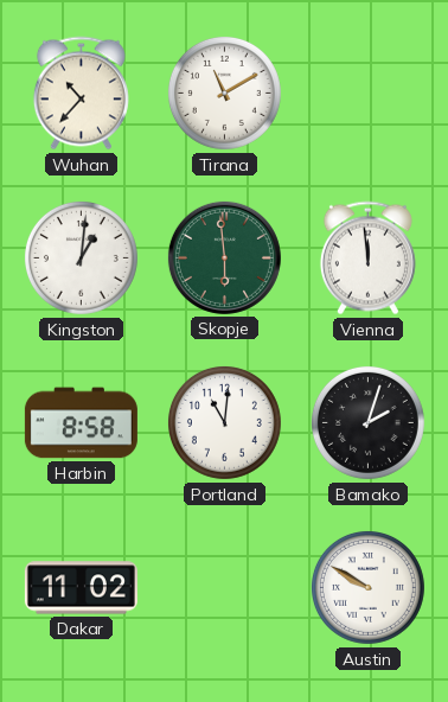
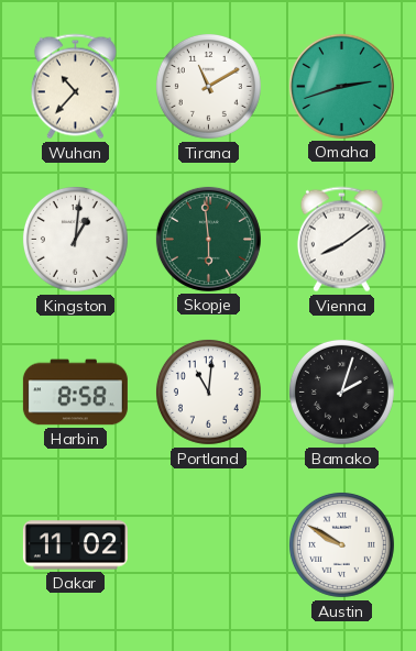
Omaha: none -> 2:42
Vienna: 11:59 -> 8:09
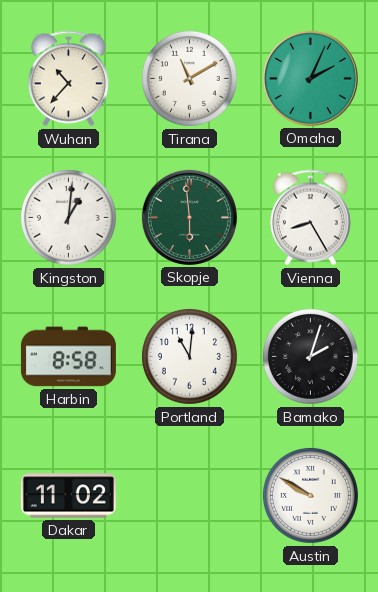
Omaha: 2:42 -> 2:04
Vienna: 8:09 -> 8:25
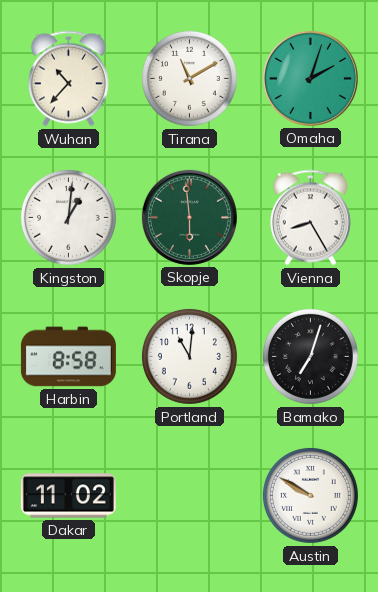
Omaha: 2:04 -> 2:03
Bamako: 2:03 -> 7:03
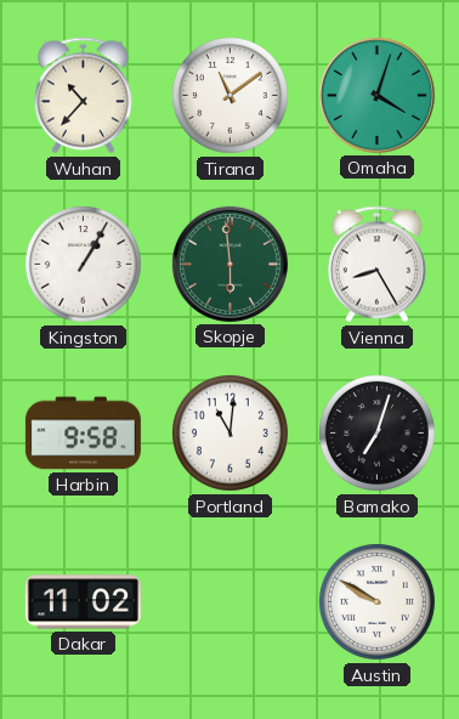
Tirana: 11:10 -> 11:09
Omaha: 2:03 -> 4:03
Kingston: 1:01 -> 1:05
Harbin: 8:58 -> 9:58
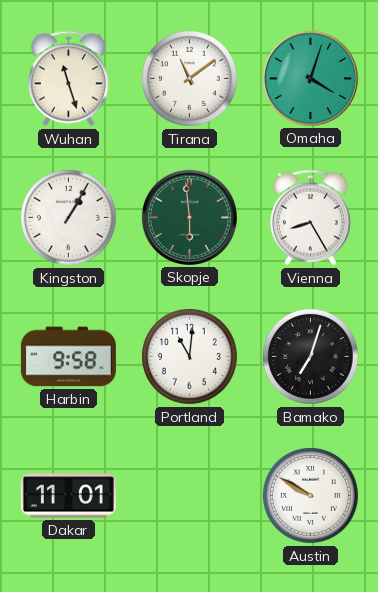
Wuhan: 10:37 -> 11:27
Dakar: 11:02 -> 11:01
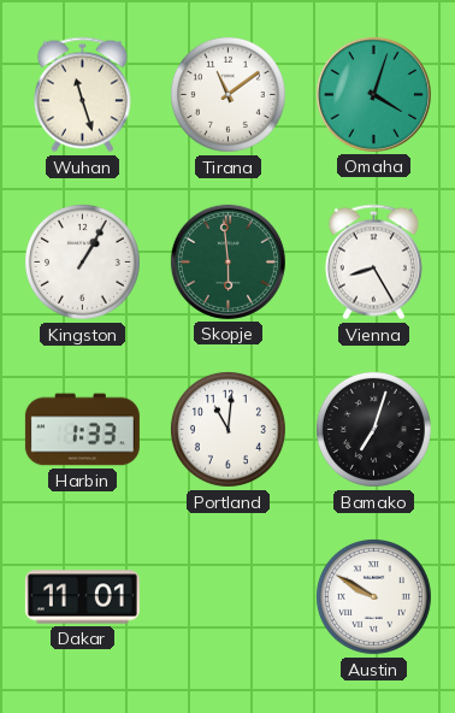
Harbin: 9:58 -> 1:33
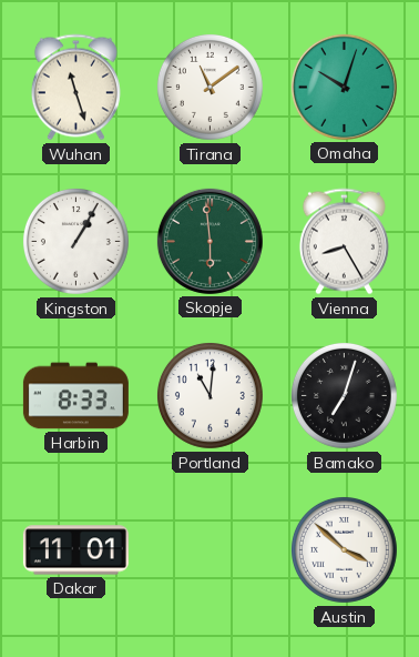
Omaha: 4:03 -> 10:03
Harbin: 1:33 -> 8:33
Austin: 9:50 -> 3:52
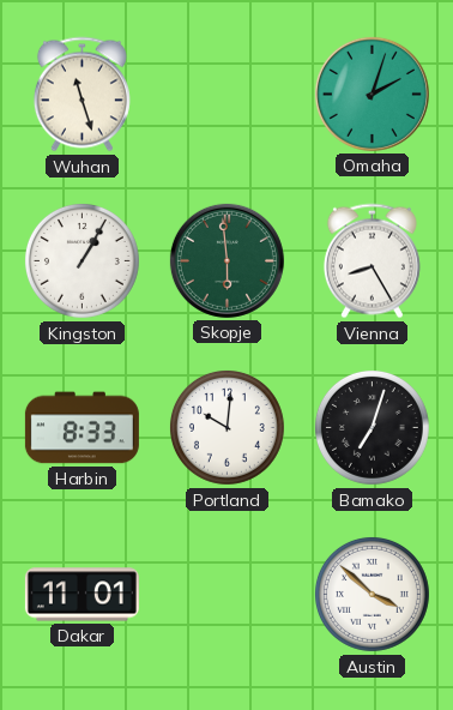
Tirana: 11:09 -> none
Omaha: 10:03 -> 2:03
Portland: 11:01 -> 10:01
